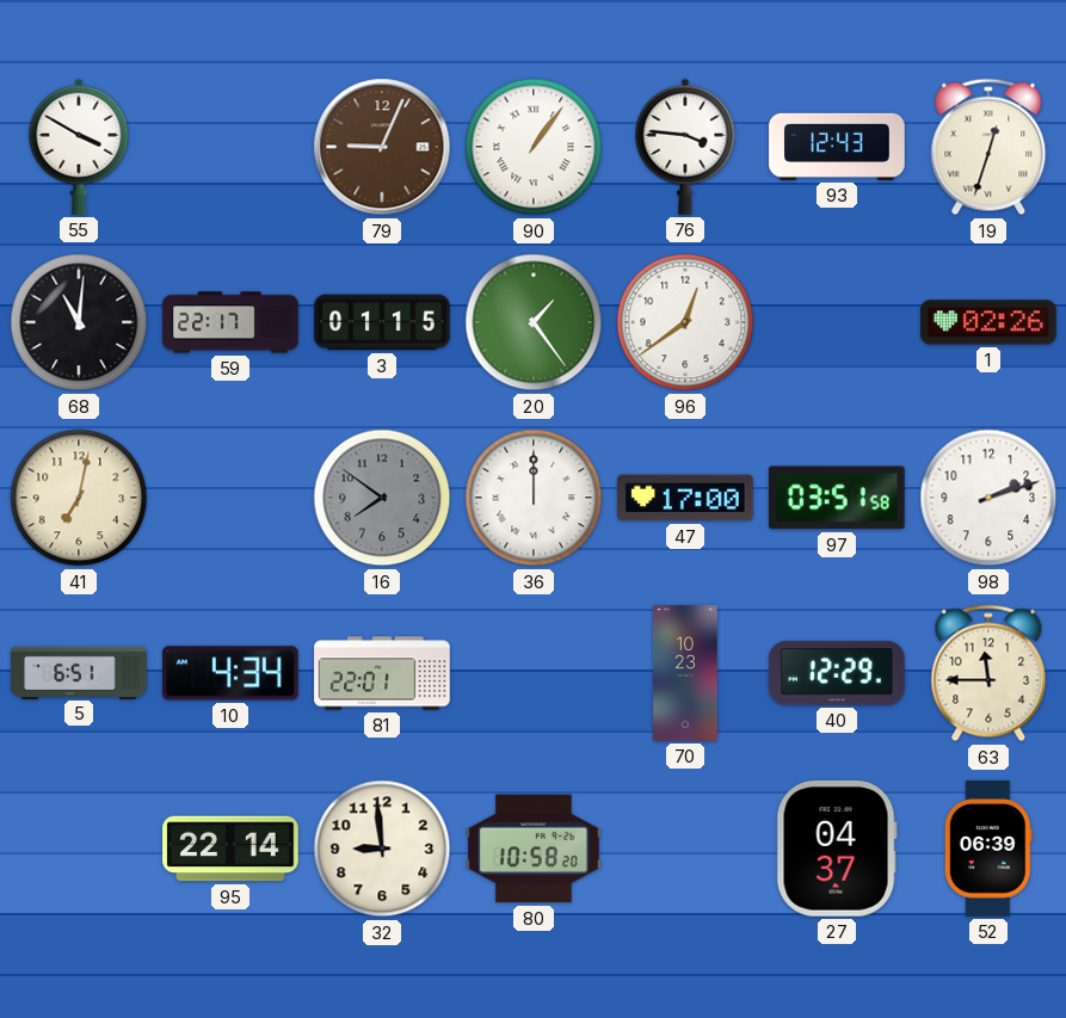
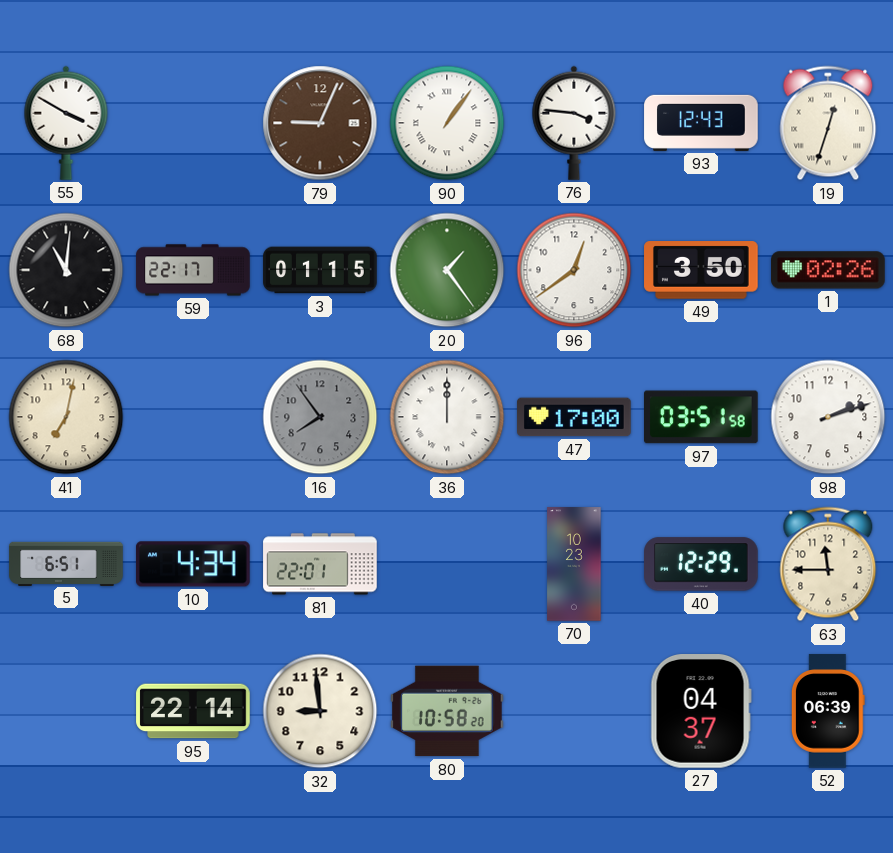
49: none -> 3:50
16: 7:51 -> 7:54
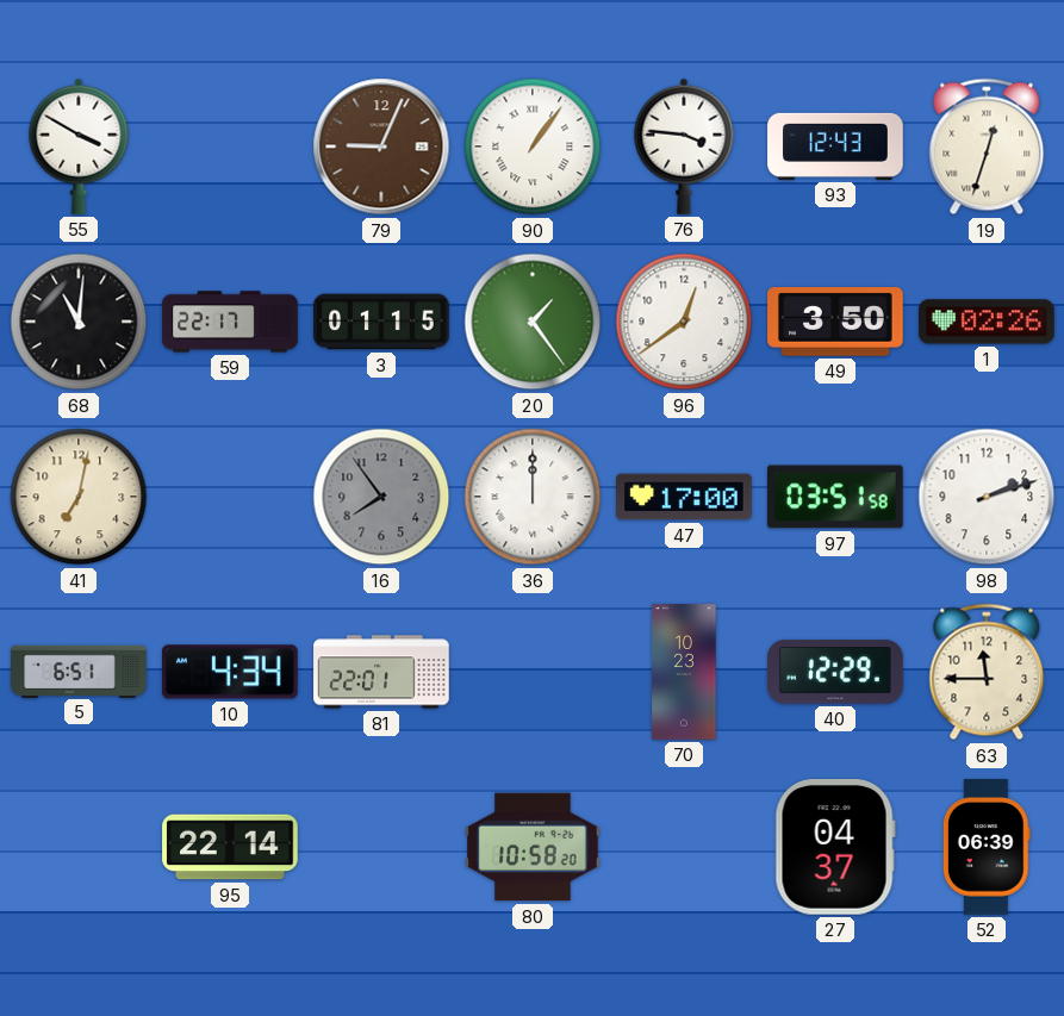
32: 8:59 -> none
